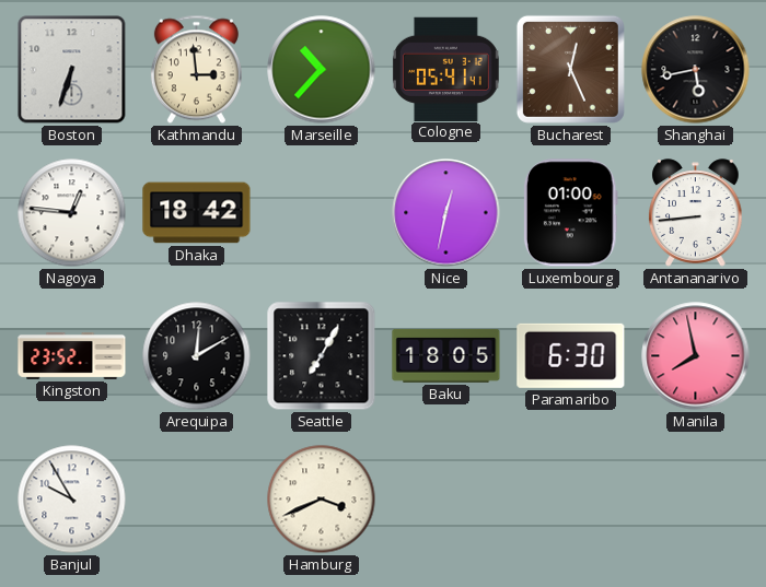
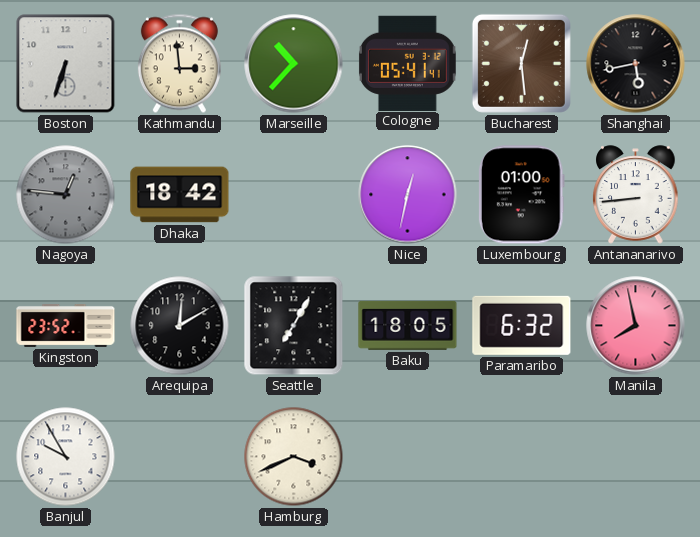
Bucharest: 12:26 -> 12:29
Nagoya dial: white -> grey
Paramaribo: 6:30 -> 6:32
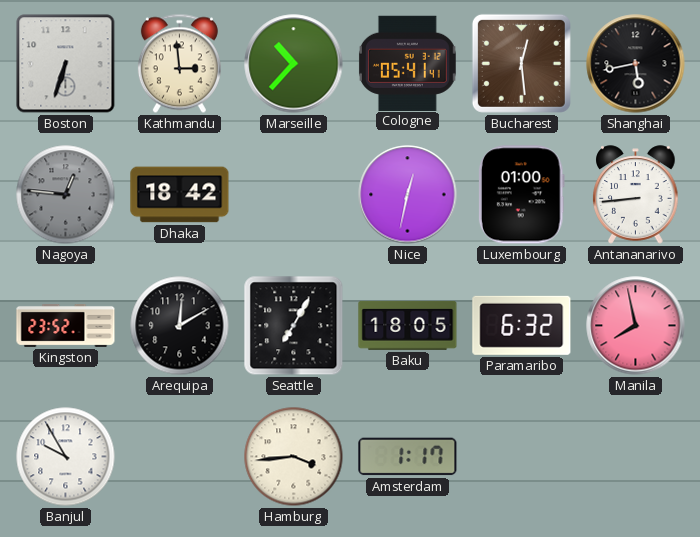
Hamburg: 3:41 -> 3:44
Amsterdam: none -> 1:17
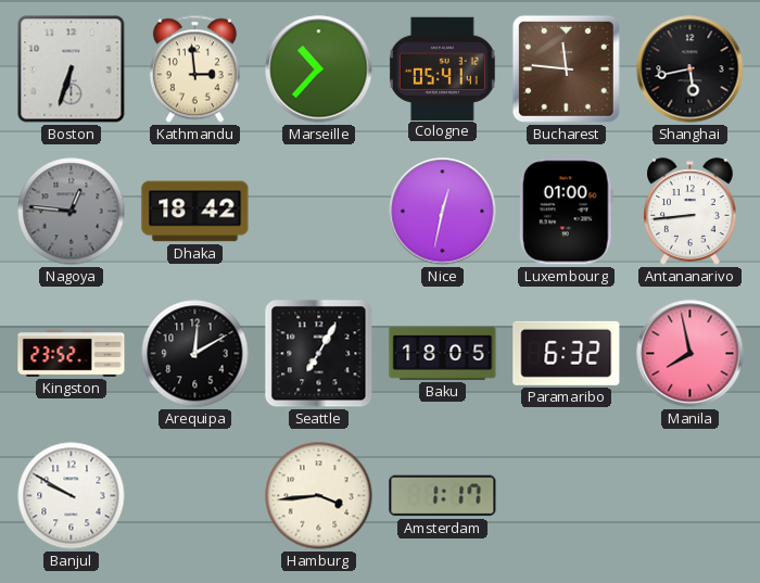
Bucharest: 12:29 -> 11:46
Banjul: 9:55 -> 9:50
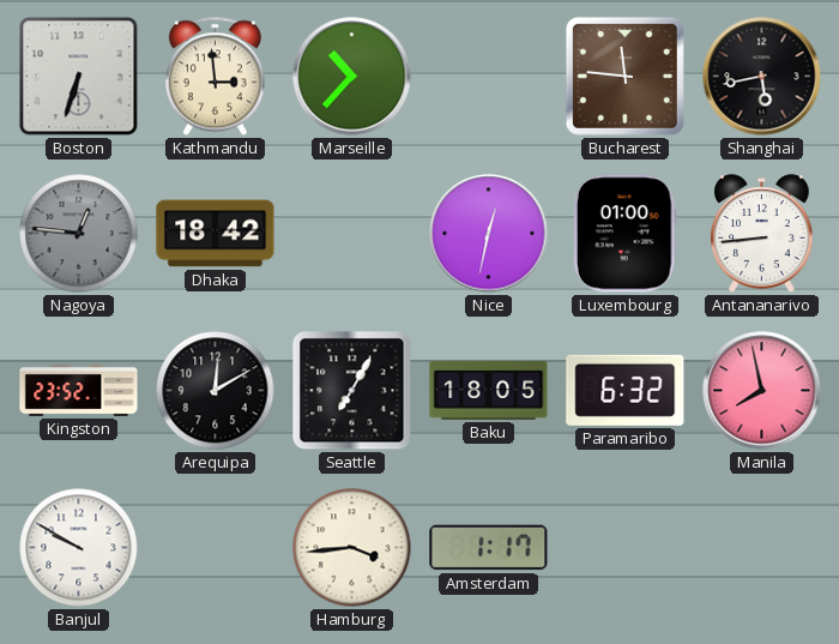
Cologne: 05:41 -> none
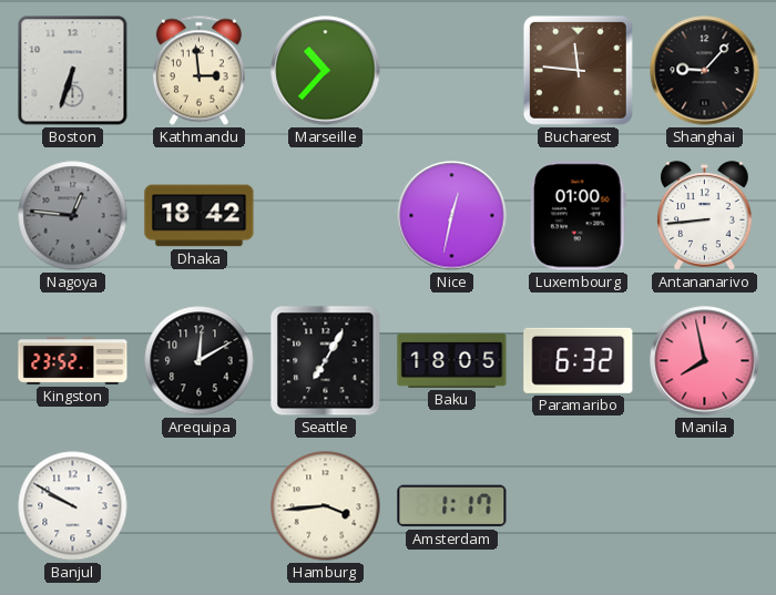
Shanghai: 5:43 -> 9:07
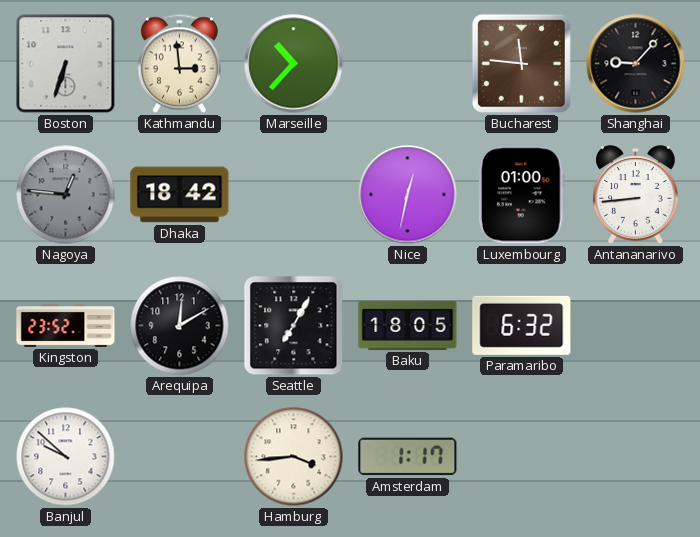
Manila: 7:58 -> none
Banjul: 9:50 -> 9:52
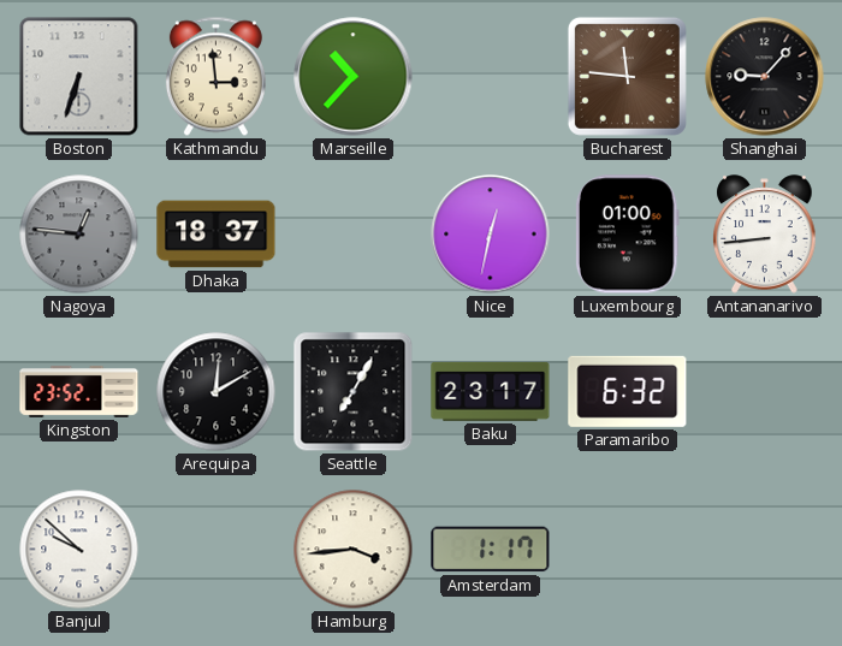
Dhaka: 18:42 -> 18:37
Baku: 18:05 -> 23:17
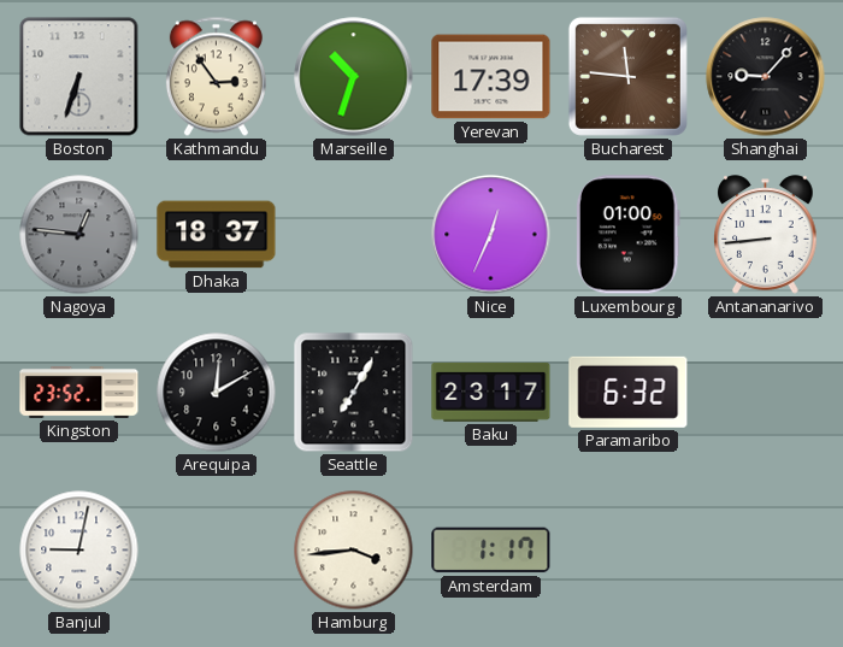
Kathmandu: 2:59 -> 2:54
Marseille: 10:37 -> 10:33
Yerevan: none -> 17:39
Nice: 12:32 -> 12:34
Banjul: 9:52 -> 9:02
